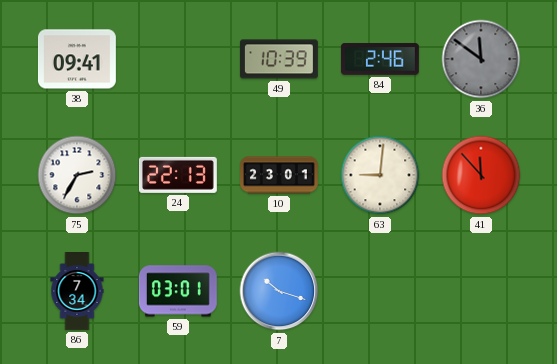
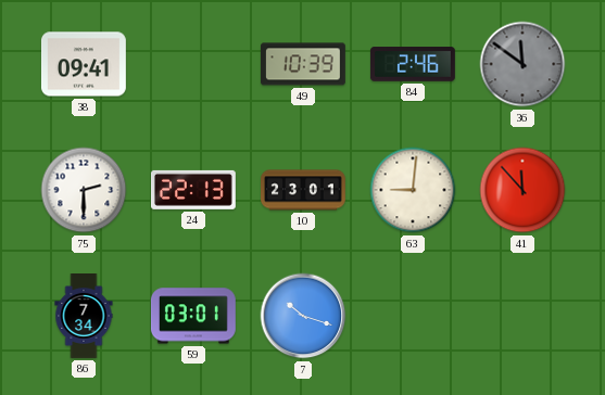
75: 2:35 -> 2:30
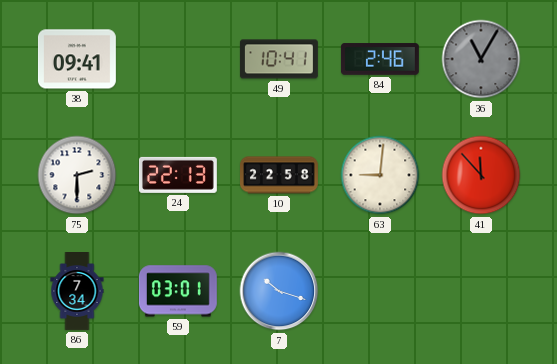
49: 10:39 -> 10:41
36: 11:51 -> 11:05
10: 23:01 -> 22:58
